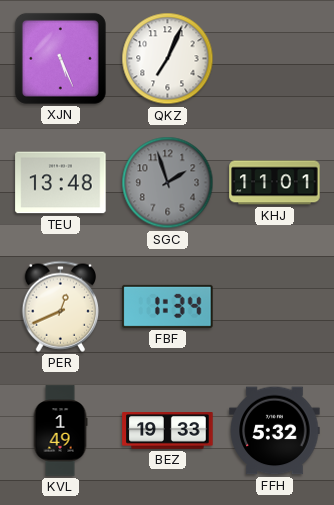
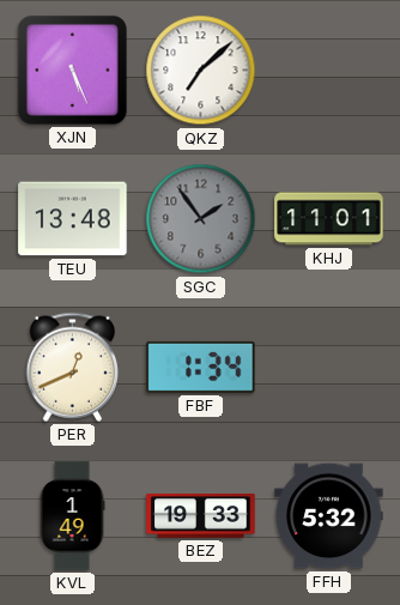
QKZ: 7:04 -> 7:08
SGC: 1:57 -> 1:54
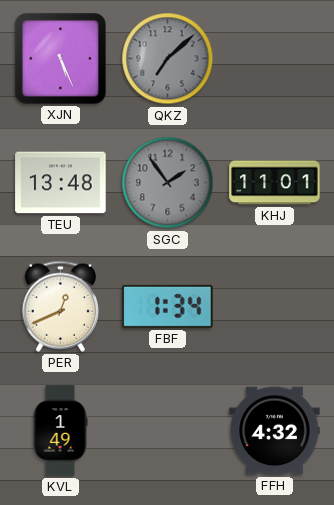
QKZ dial: white -> grey
BEZ: 19:33 -> none
FFH: 5:32 -> 4:32
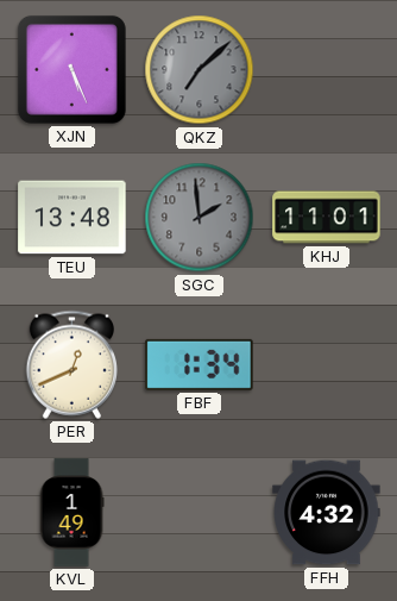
SGC: 1:54 -> 1:59
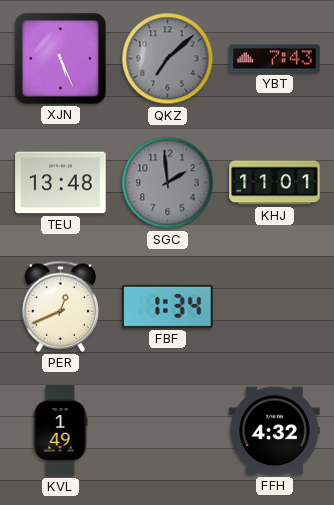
YBT: none -> 7:43
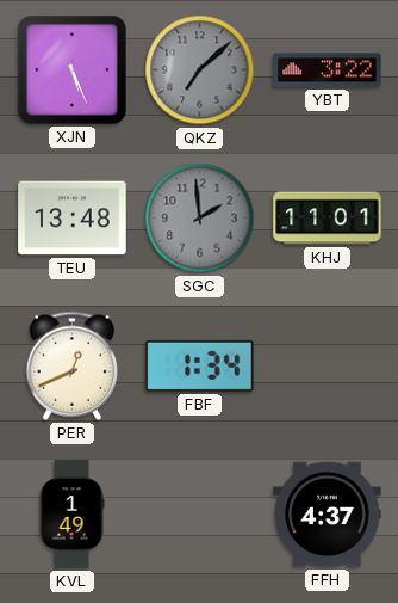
YBT: 7:43 -> 3:22
FFH: 4:32 -> 4:37
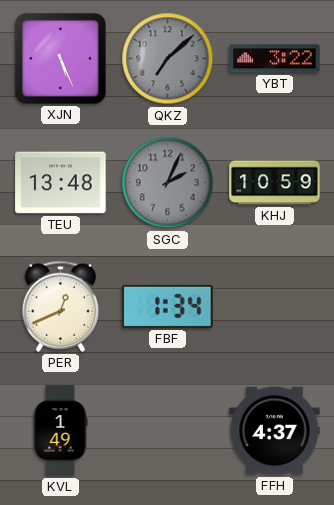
SGC: 1:59 -> 2:04
KHJ: 11:01 -> 10:59
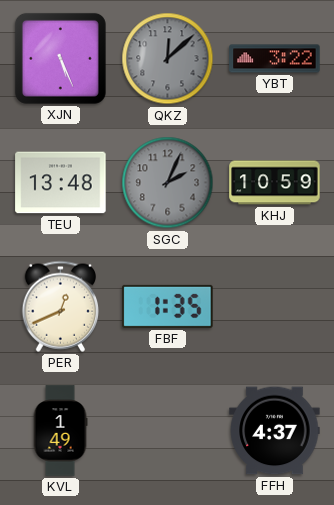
QKZ: 7:08 -> 12:08
FBF: 1:34 -> 1:35
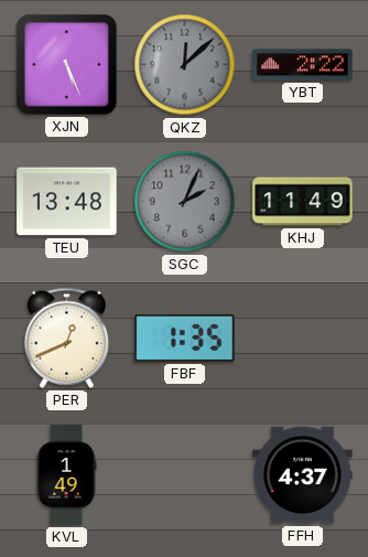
YBT: 3:22 -> 2:22
KHJ: 10:59 -> 11:49
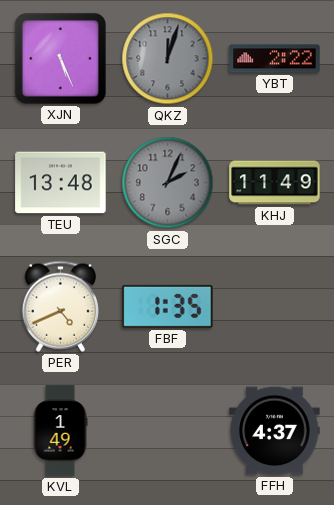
QKZ: 12:08 -> 12:03
PER: 12:41 -> 4:41
